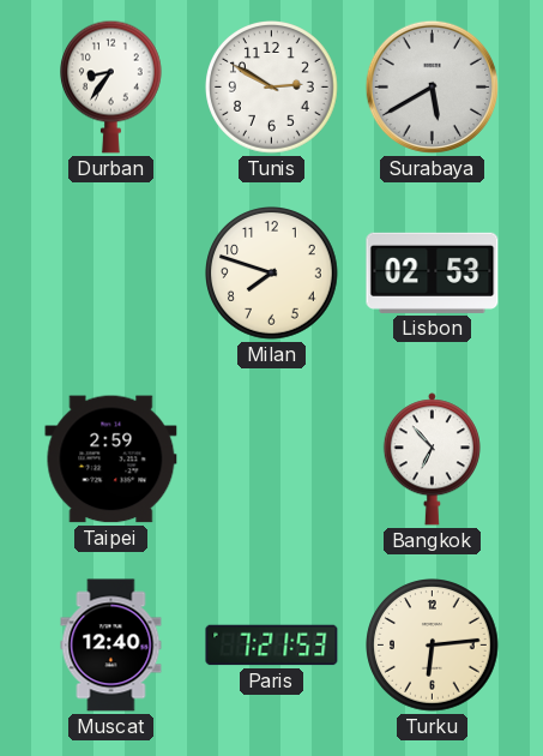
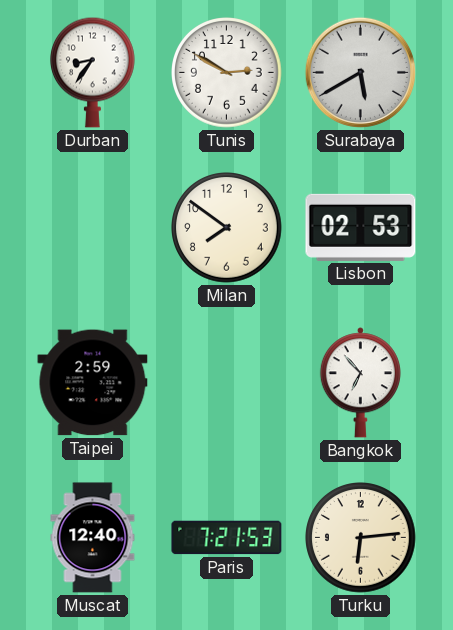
Milan: 7:48 -> 7:51
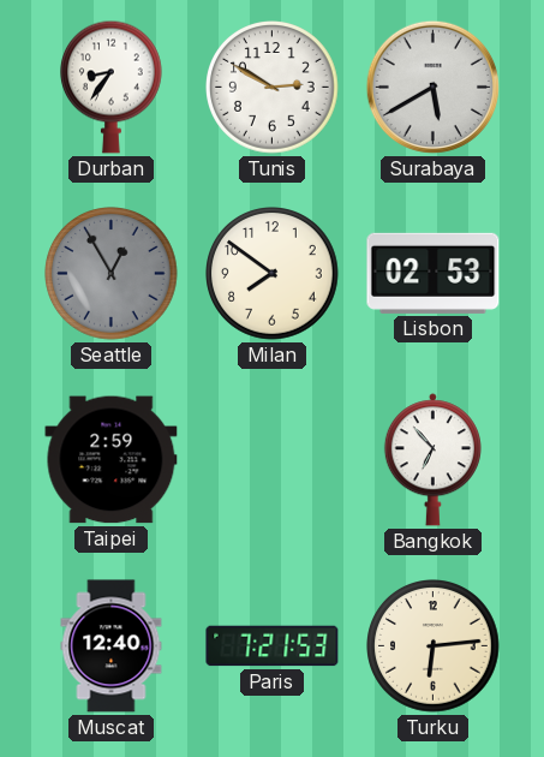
Seattle: none -> 12:55
